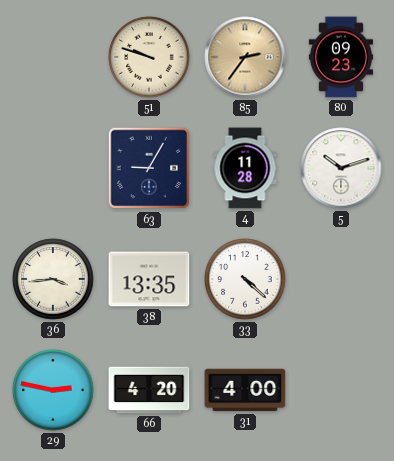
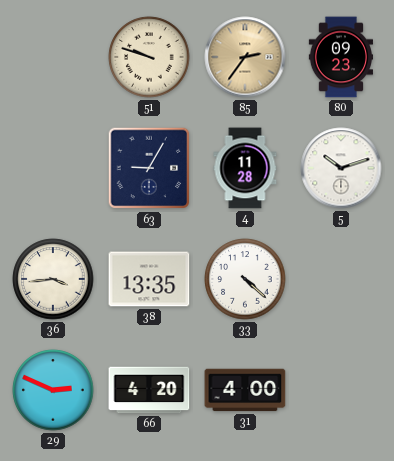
29: 2:47 -> 2:49
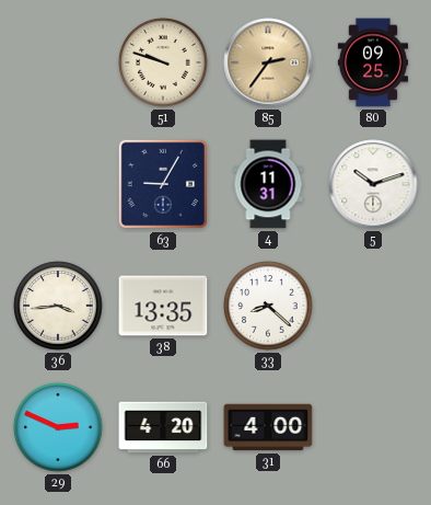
80: 09:23 -> 09:25
4: 11:28 -> 11:31
33: 4:22 -> 8:22
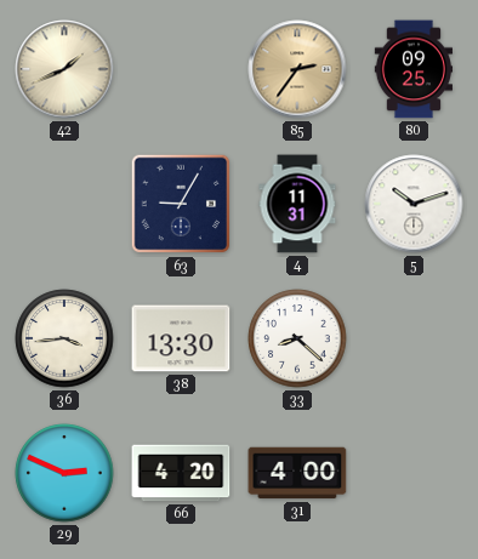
42: none -> 1:41
51: 9:48 -> none
38: 13:35 -> 13:30
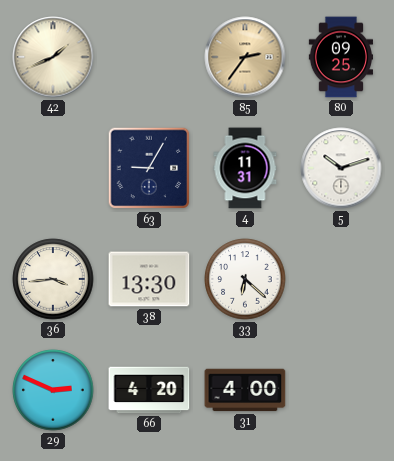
33: 8:22 -> 6:22
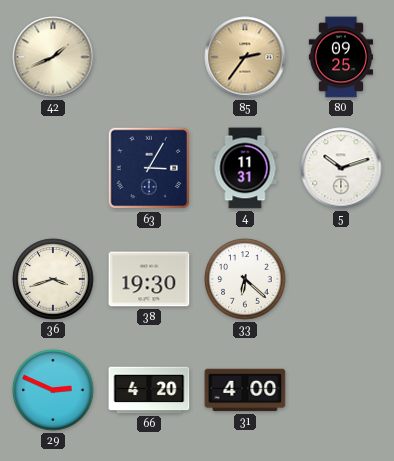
63: 9:05 -> 3:05
36: 3:44 -> 3:42
38: 13:30 -> 19:30
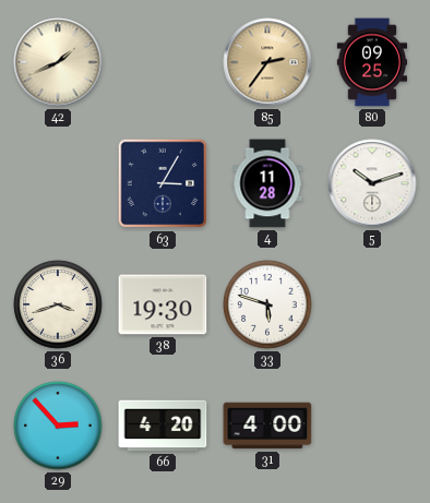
4: 11:31 -> 11:28
33: 6:22 -> 5:48
29: 2:49 -> 2:53
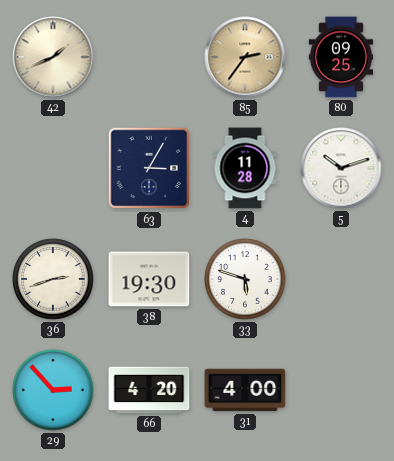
36: 3:42 -> 2:42
